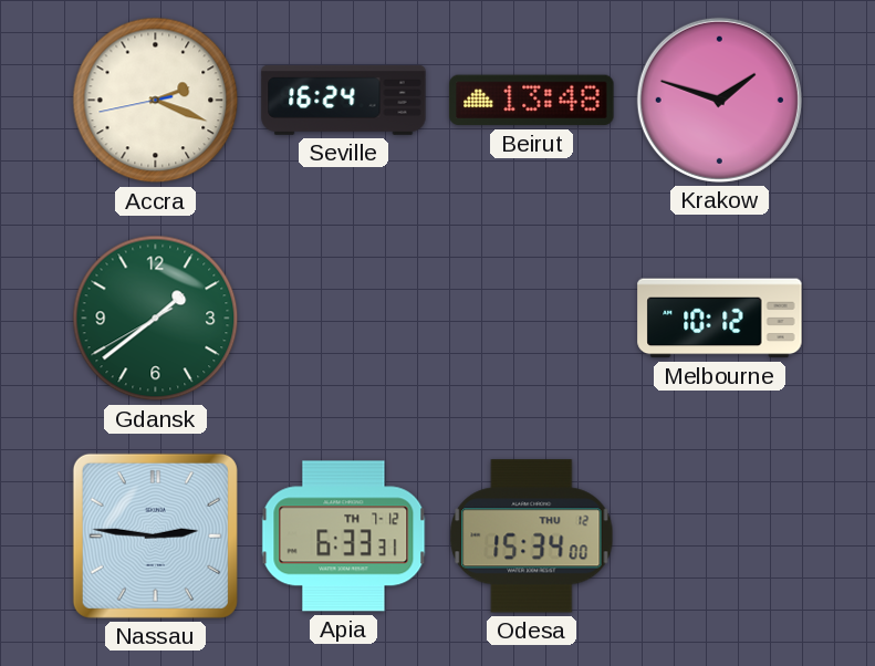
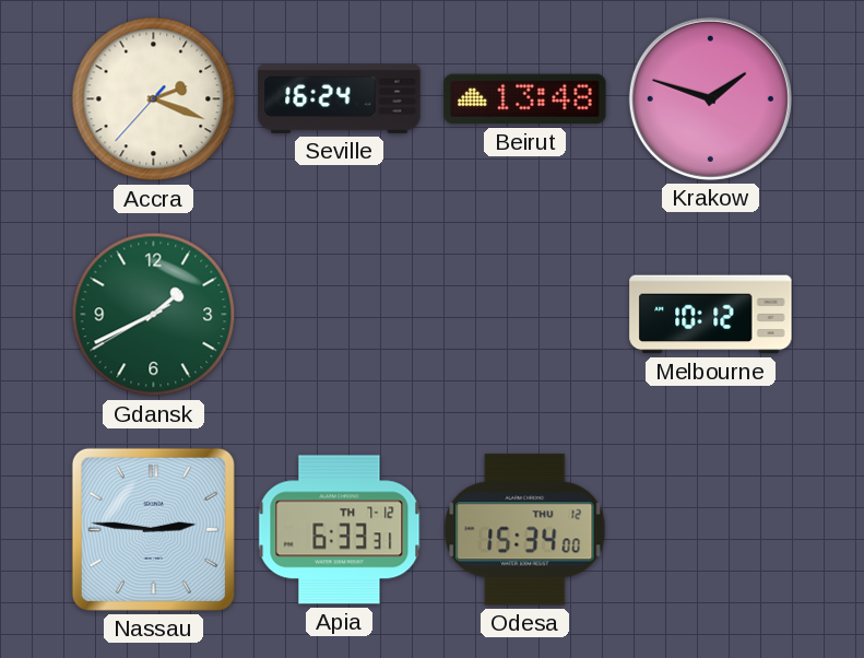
Accra: 2:18:43 -> 2:18:37
Gdansk: 1:38 -> 1:40
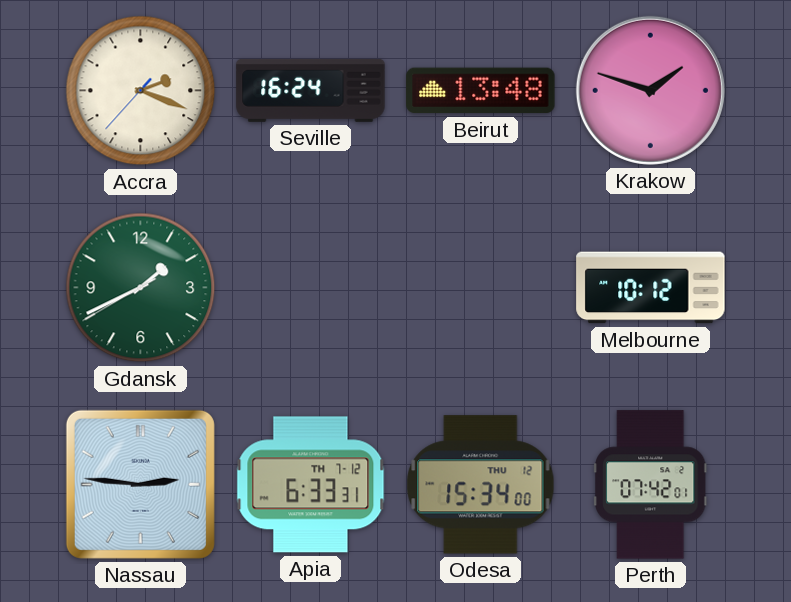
Perth: none -> 07:42
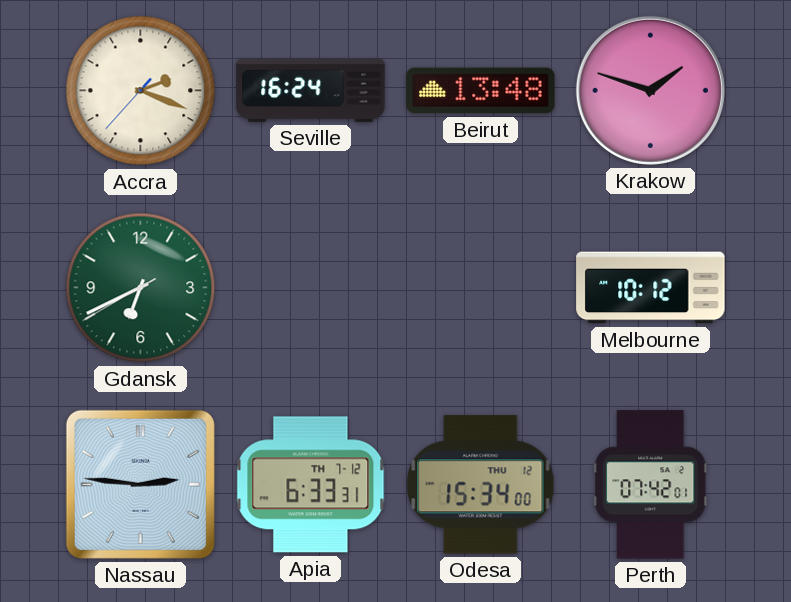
Gdansk: 1:40 -> 6:40
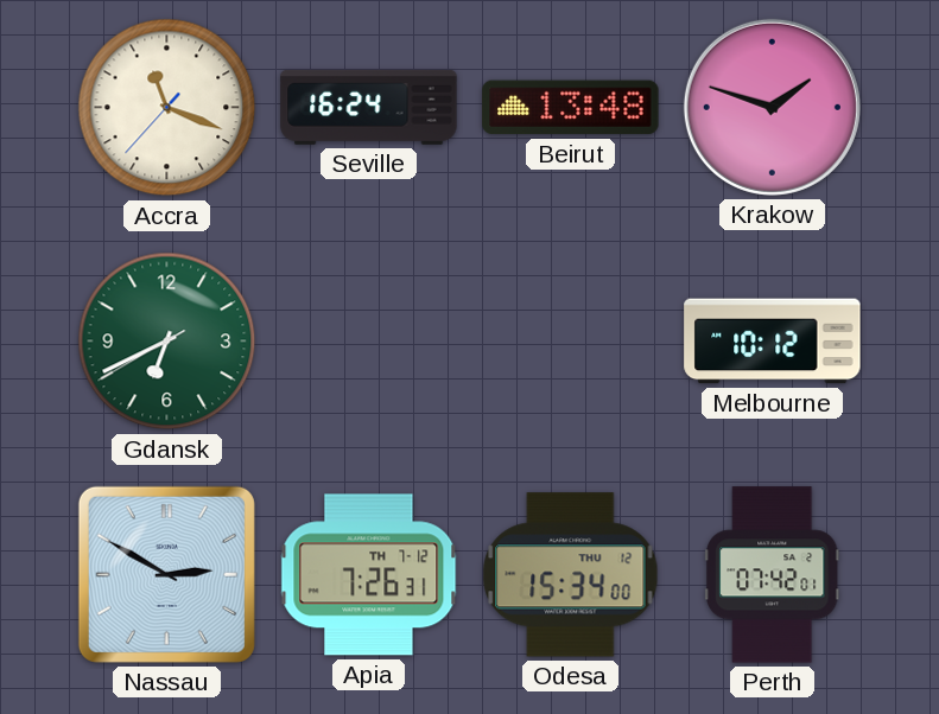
Accra: 2:18 -> 11:18
Nassau: 2:46 -> 2:50
Apia: 6:33 -> 7:26
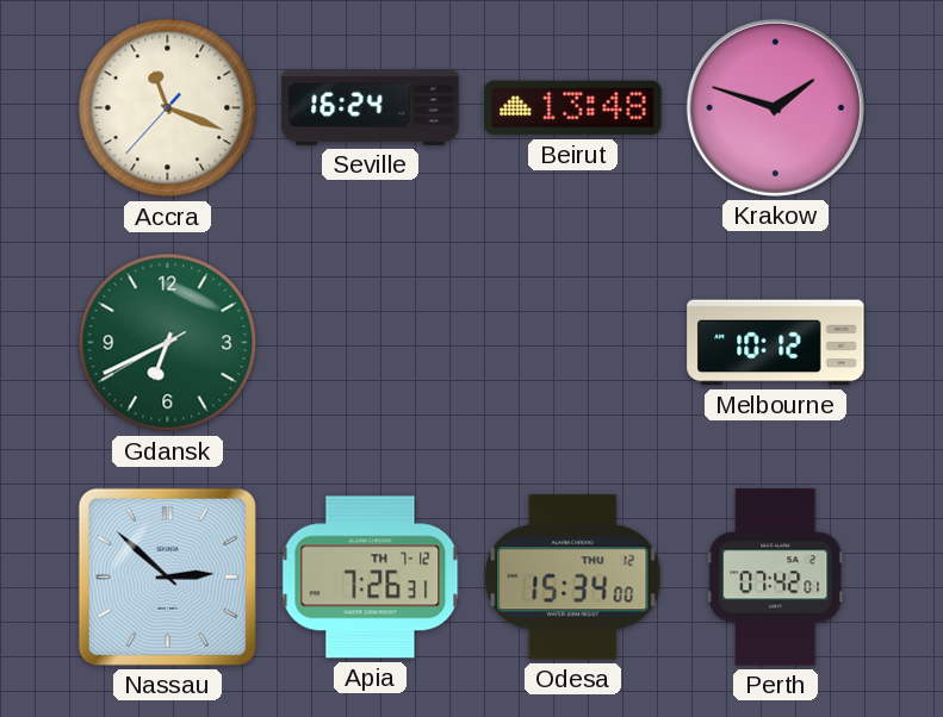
Nassau: 2:50 -> 2:52
